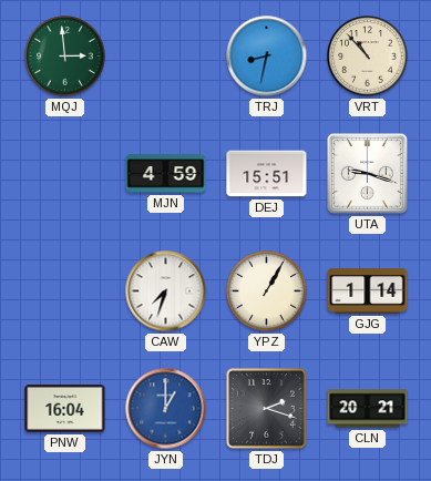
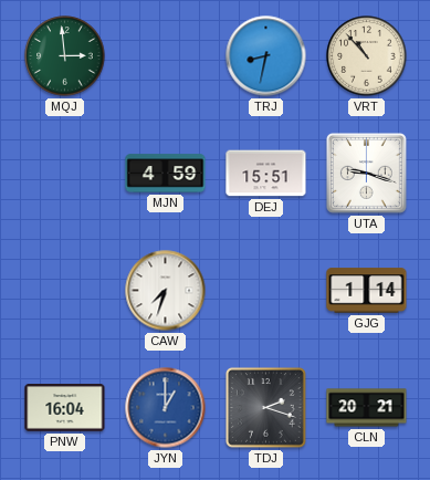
YPZ: 1:05 -> none
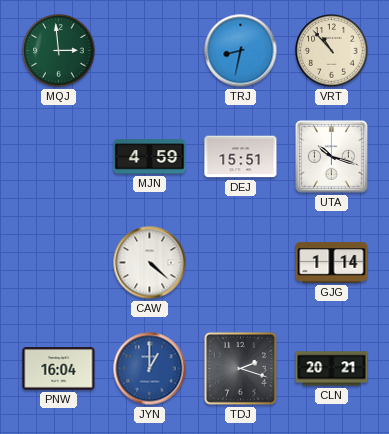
UTA: 9:18 -> 10:18
CAW: 7:33 -> 4:22
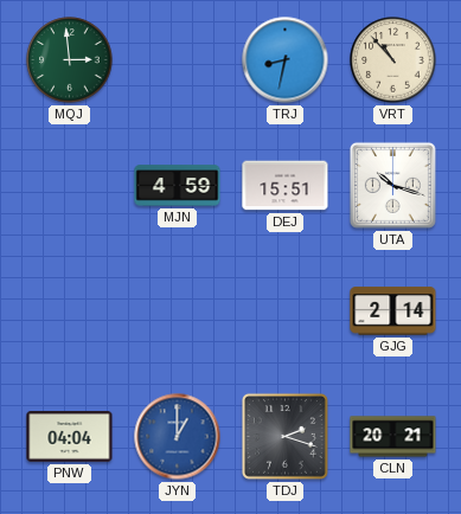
CAW: 4:22 -> none
GJG: 1:14 -> 2:14
PNW: 16:04 -> 04:04
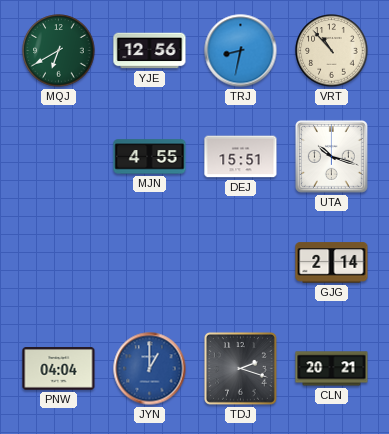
MQJ: 2:59 -> 6:40
YJE: none -> 12:56
MJN: 4:59 -> 4:55
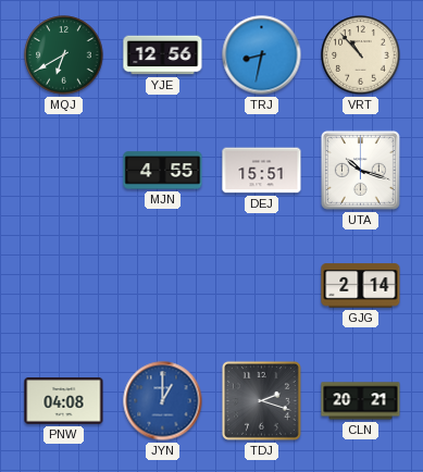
PNW: 04:04 -> 04:08
